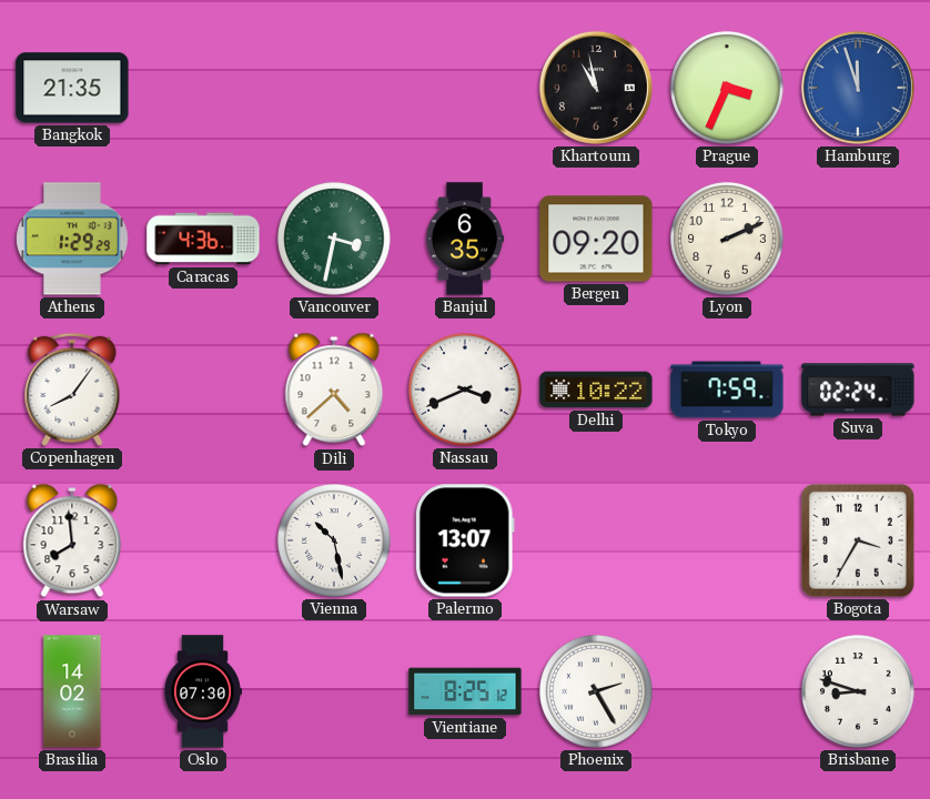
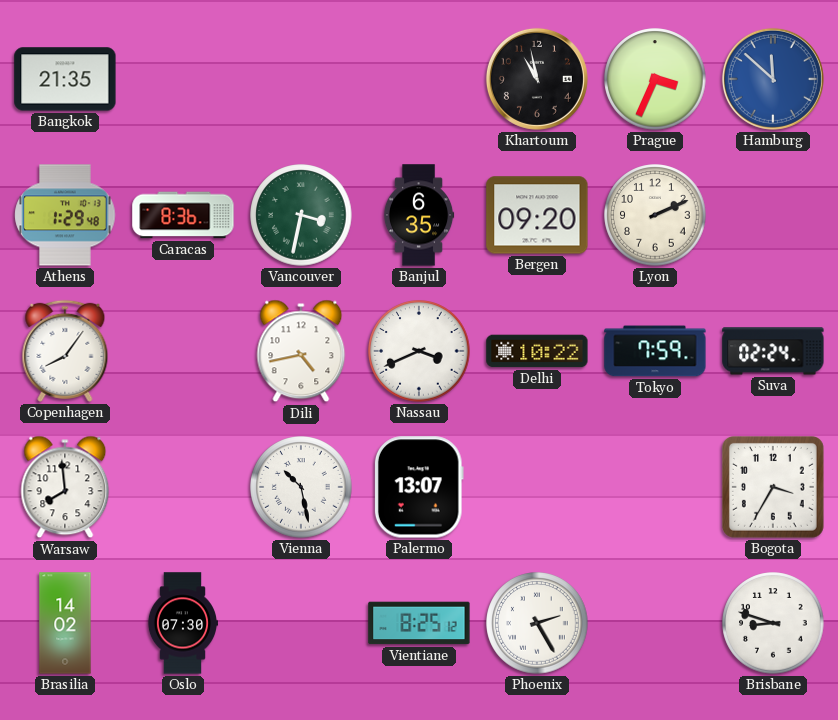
Hamburg: 11:57 -> 11:52
Athens: 1:29:29 -> 1:29:48
Caracas: 4:36 -> 8:36
Dili: 4:38 -> 4:43
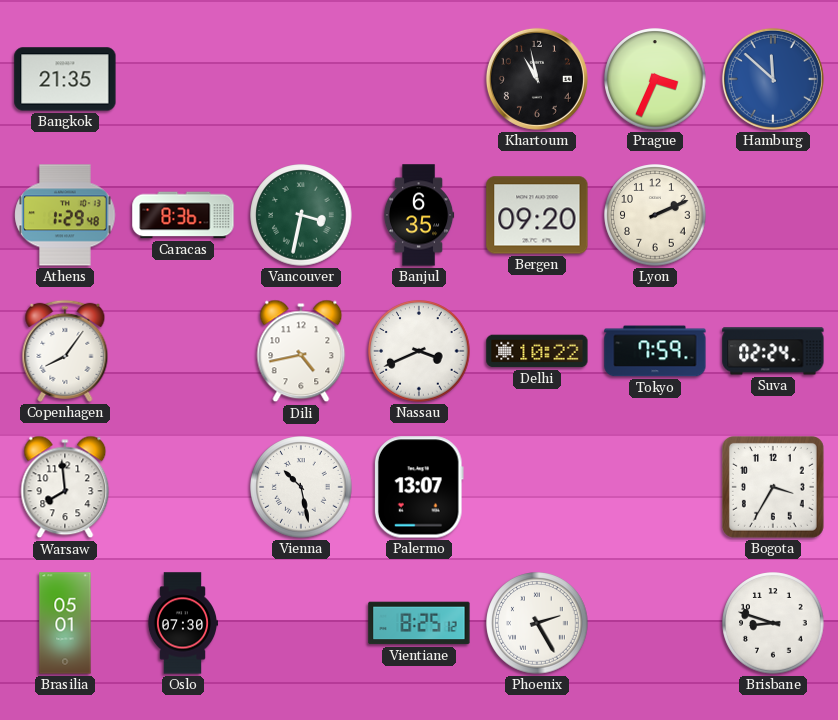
Brasilia: 14:02 -> 05:01
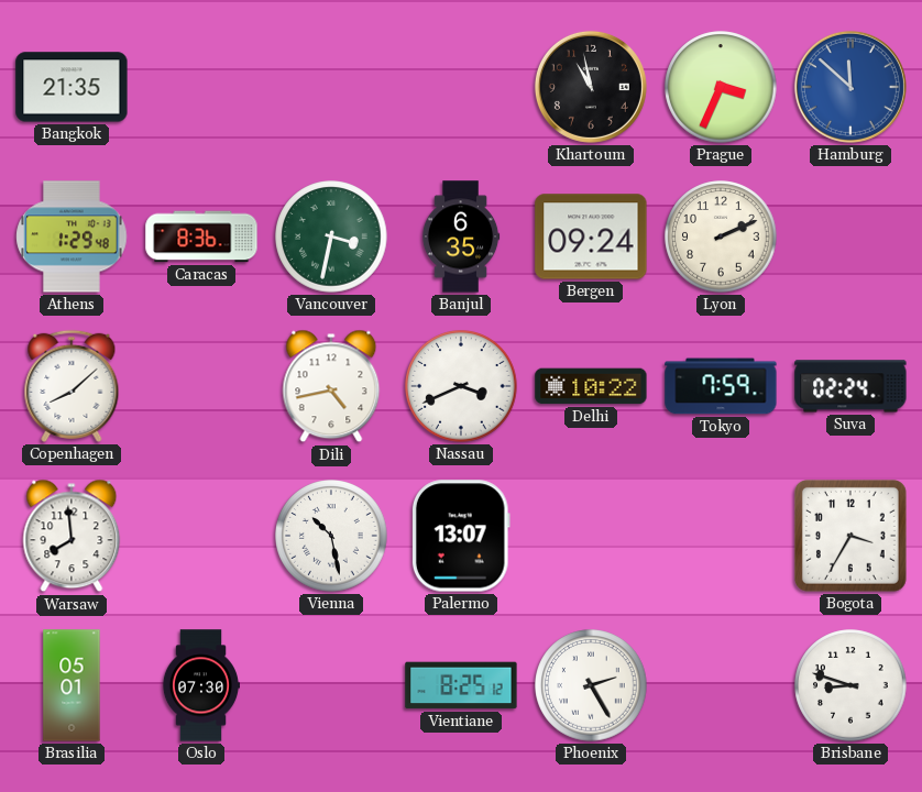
Bergen: 09:20 -> 09:24
Copenhagen: 8:06 -> 8:08
